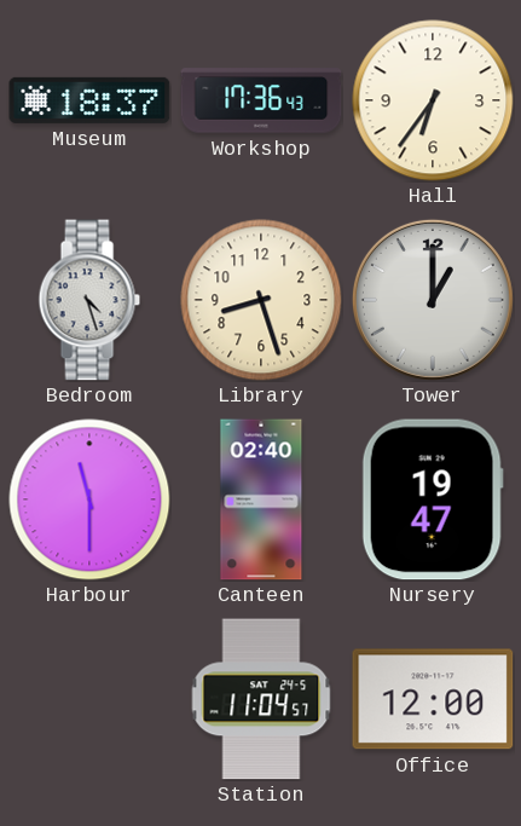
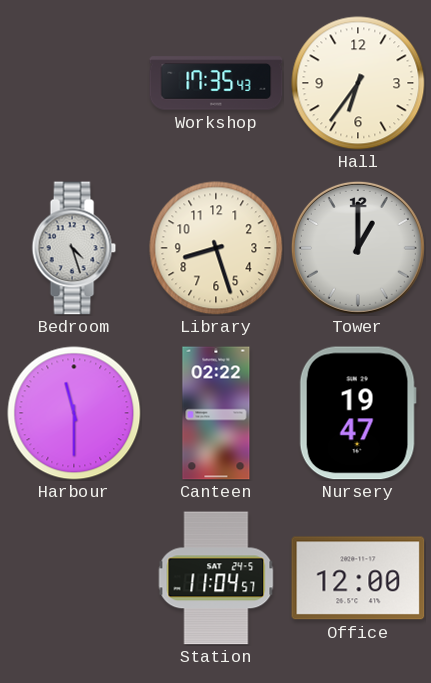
Museum: 18:37 -> none
Workshop: 17:36 -> 17:35
Canteen: 02:40 -> 02:22
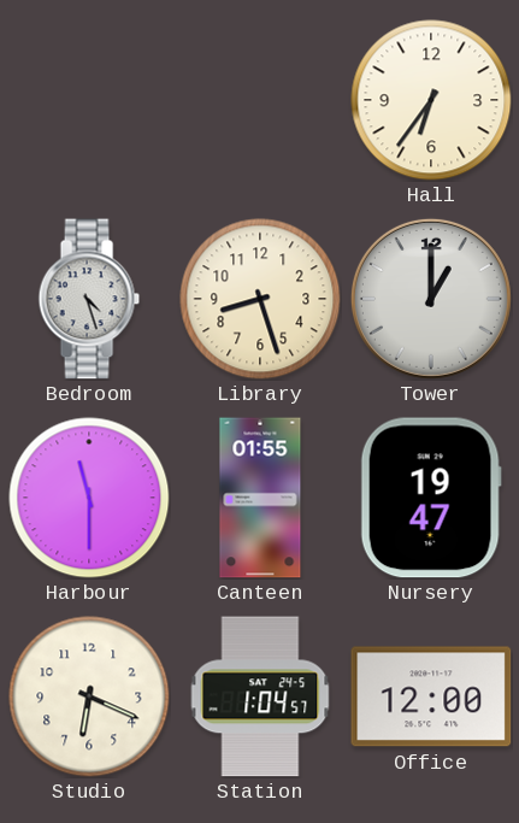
Workshop: 17:35 -> none
Canteen: 02:22 -> 01:55
Studio: none -> 6:19
Station: 11:04 -> 1:04
